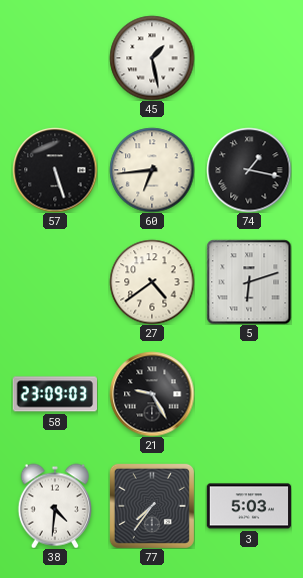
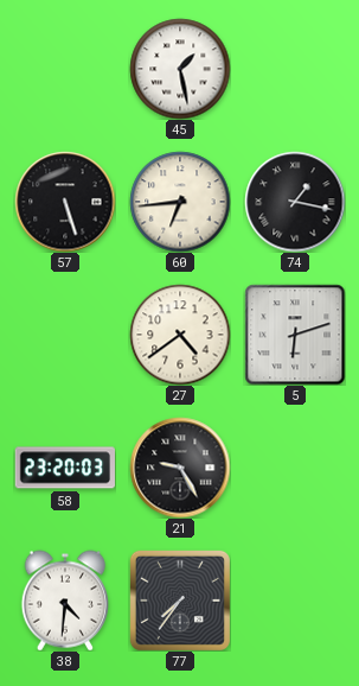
58: 23:09 -> 23:20
3: 5:03 -> none
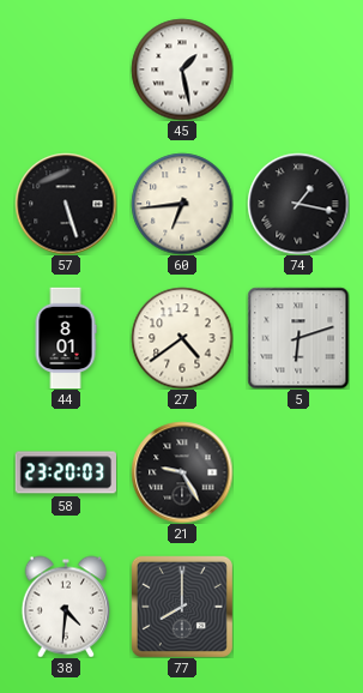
44: none -> 8:01
77: 7:36 -> 8:00
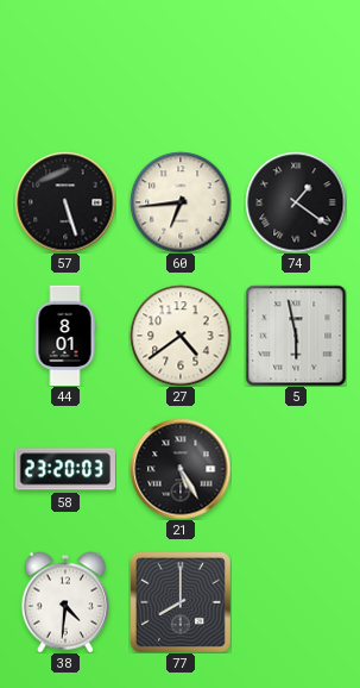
45: 1:28 -> none
74: 1:17 -> 1:21
5: 6:12 -> 5:58
21: 9:25 -> 5:25
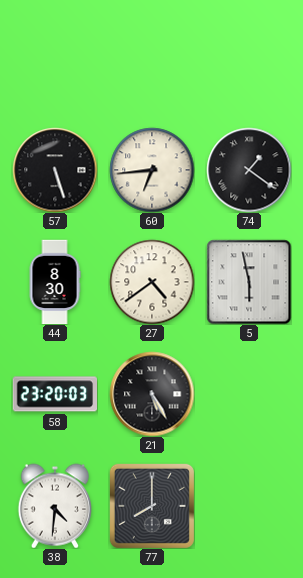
44: 8:01 -> 8:30
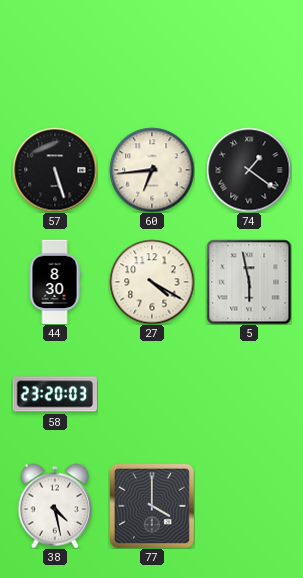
27: 4:39 -> 4:20
21: 5:25 -> none
38: 4:31 -> 4:28
77: 8:00 -> 4:00
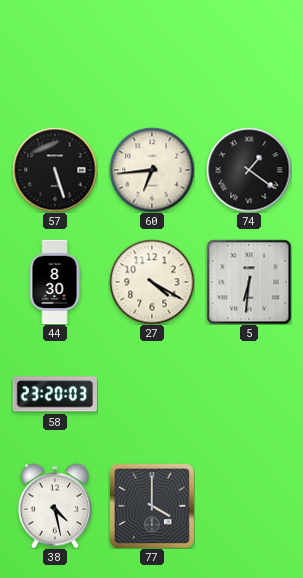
5: 5:58 -> 6:31
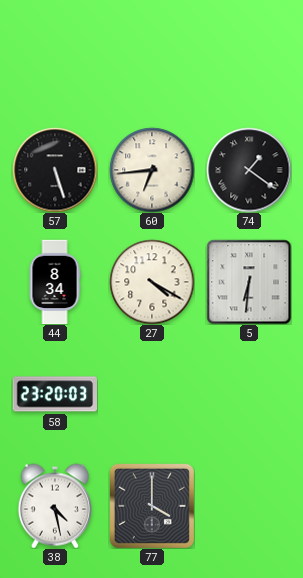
44: 8:30 -> 8:34
